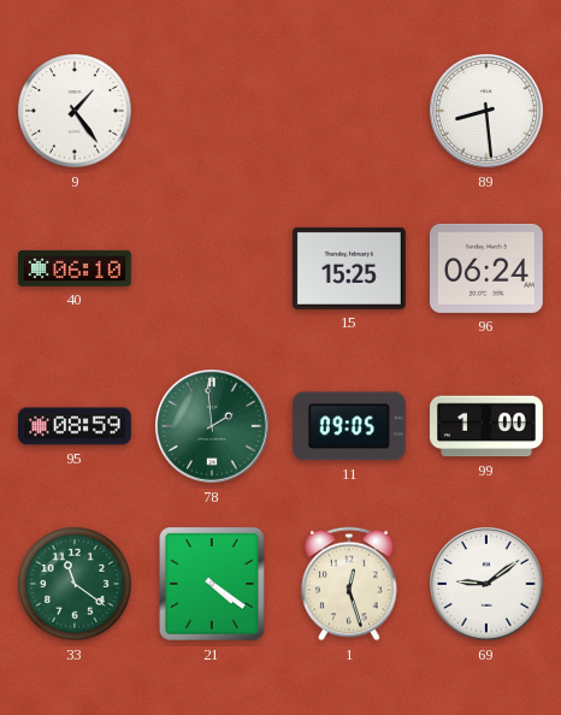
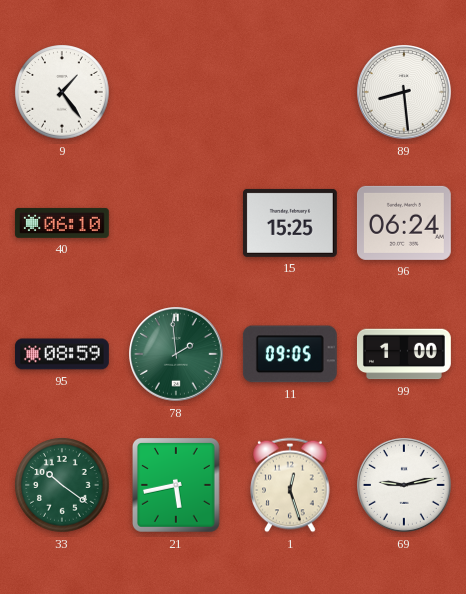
33: 11:21 -> 10:21
21: 4:21 -> 5:43
69: 9:09 -> 9:13
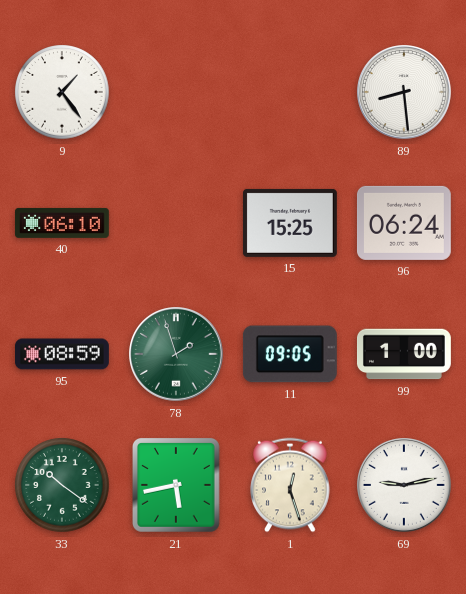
78: 1:59 -> 1:57
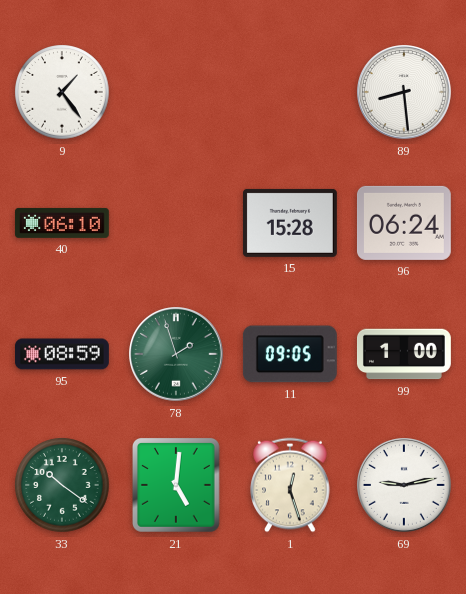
15: 15:25 -> 15:28
21: 5:43 -> 5:01
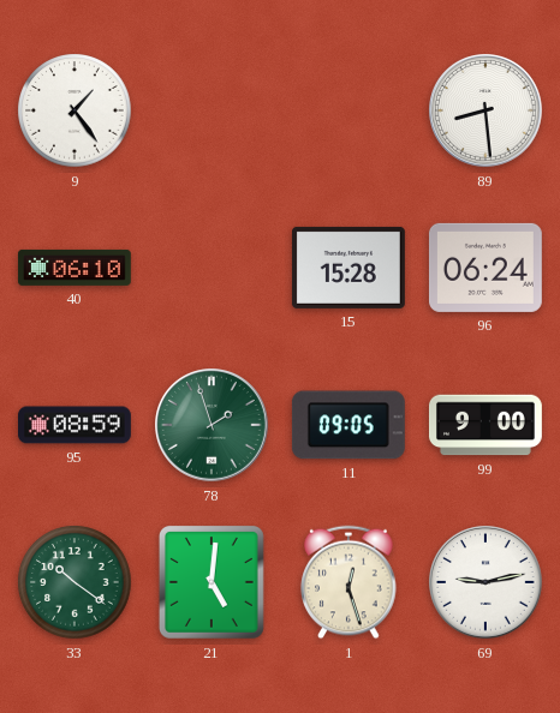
99: 1:00 -> 9:00
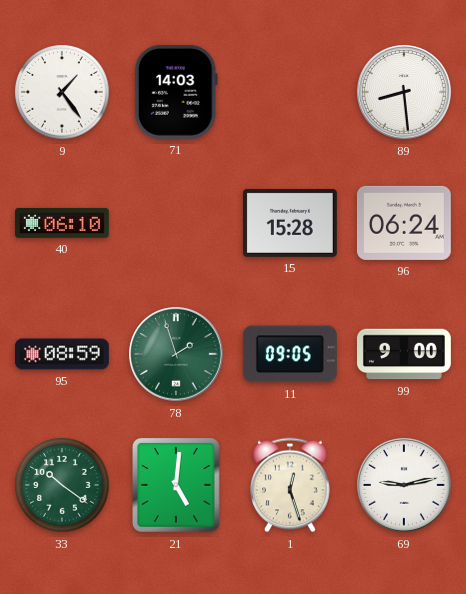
71: none -> 14:03
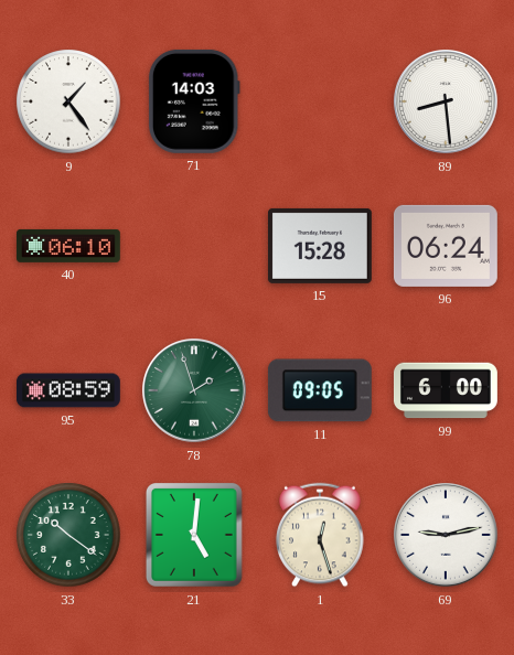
99: 9:00 -> 6:00
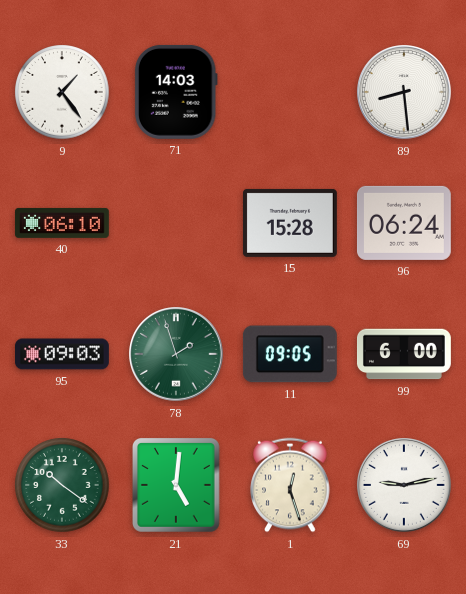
95: 08:59 -> 09:03
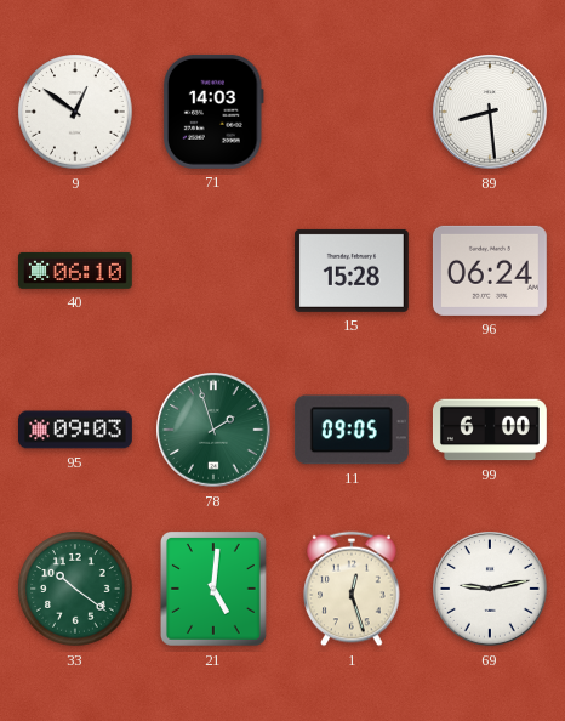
9: 1:24 -> 12:51
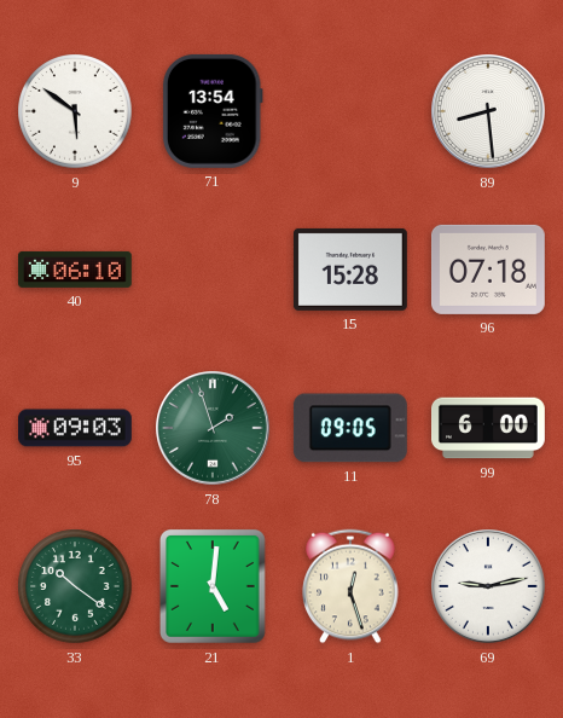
9: 12:51 -> 5:51
71: 14:03 -> 13:54
96: 06:24 -> 07:18
